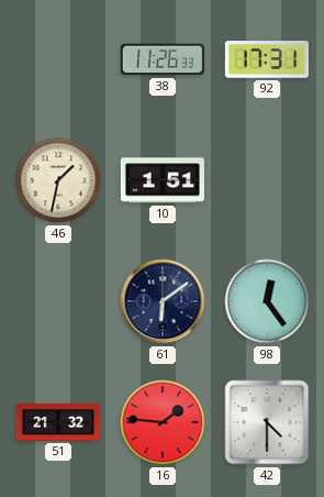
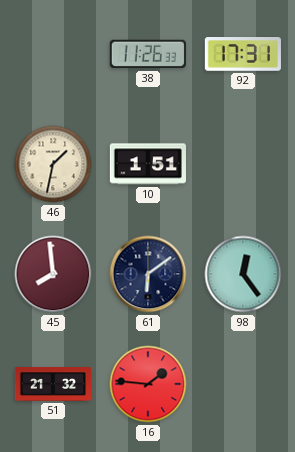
45: none -> 7:59
42: 4:30 -> none
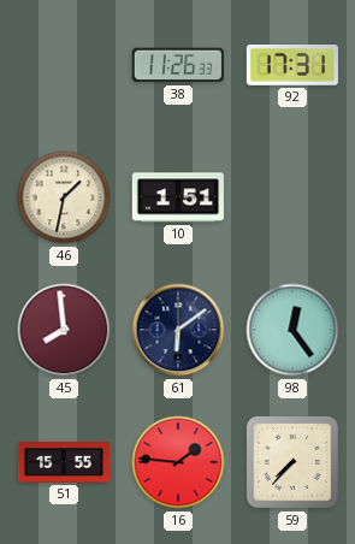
51: 21:32 -> 15:55
59: none -> 7:37
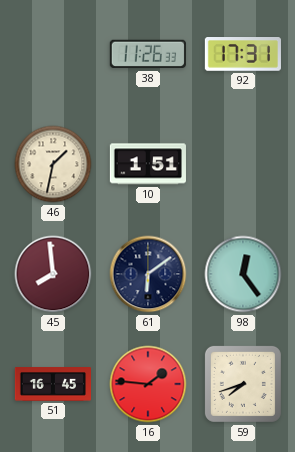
51: 15:55 -> 16:45
59: 7:37 -> 7:42
